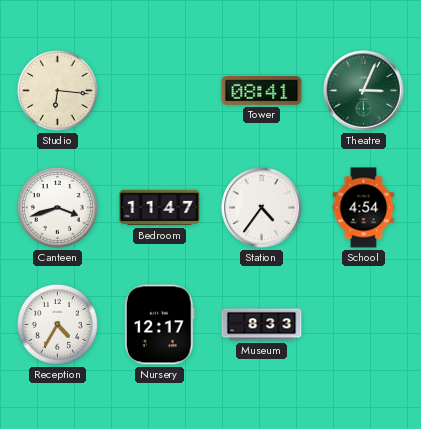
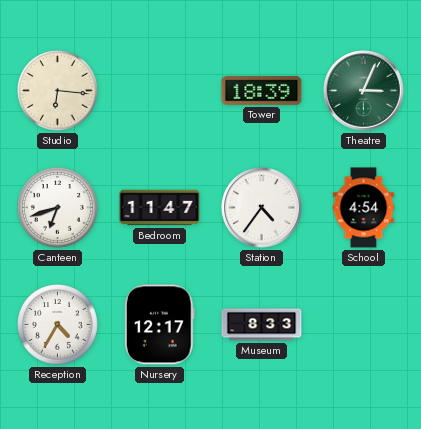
Tower: 08:41 -> 18:39
Canteen: 3:42 -> 6:42
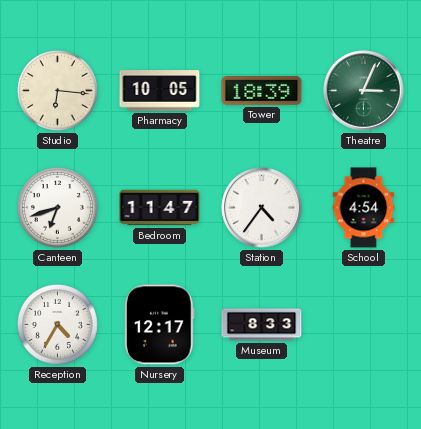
Pharmacy: none -> 10:05
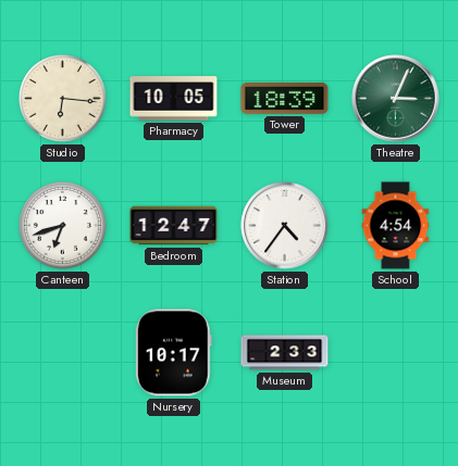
Bedroom: 11:47 -> 12:47
Reception: 4:35 -> none
Nursery: 12:17 -> 10:17
Museum: 8:33 -> 2:33
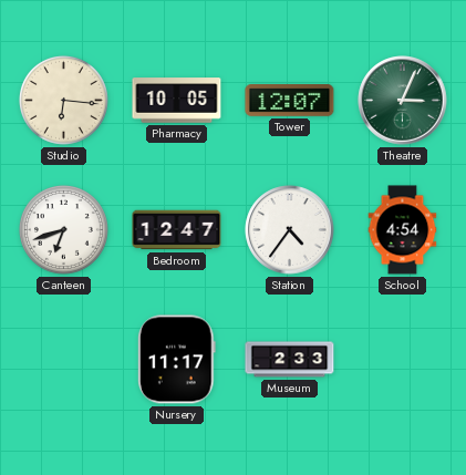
Tower: 18:39 -> 12:07
Nursery: 10:17 -> 11:17
